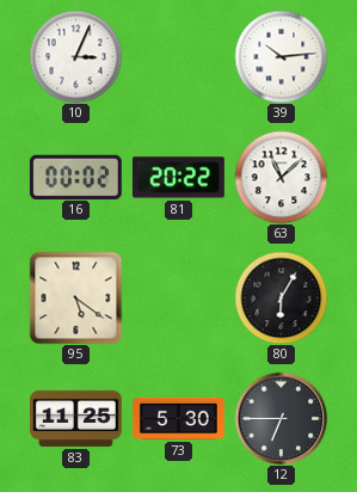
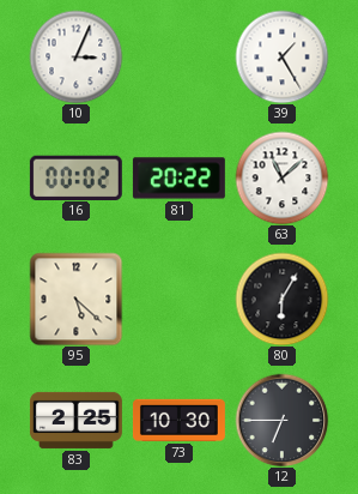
39: 10:14 -> 1:25
95: 5:21 -> 5:22
83: 11:25 -> 2:25
73: 5:30 -> 10:30
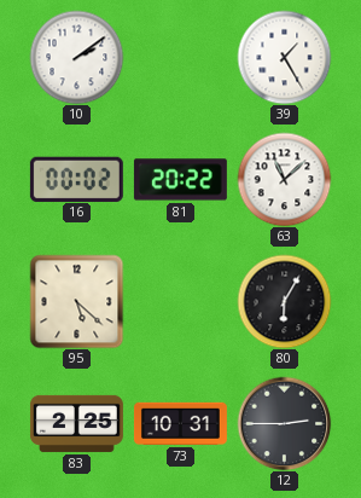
10: 3:04 -> 2:09
73: 10:30 -> 10:31
12: 6:45 -> 2:45
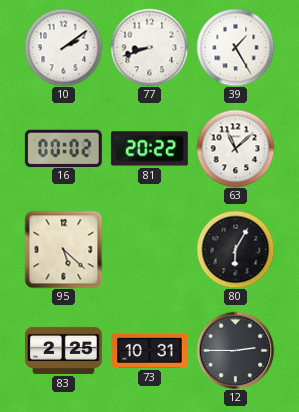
77: none -> 8:42
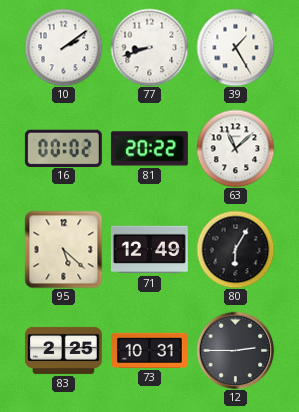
71: none -> 12:49
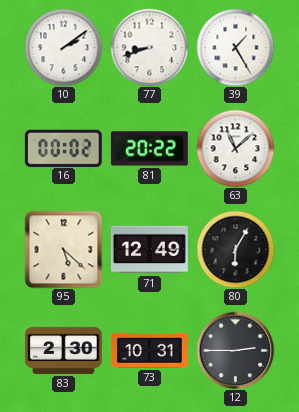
83: 2:25 -> 2:30
